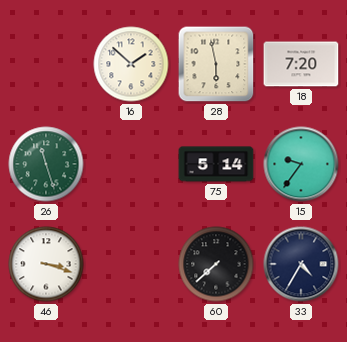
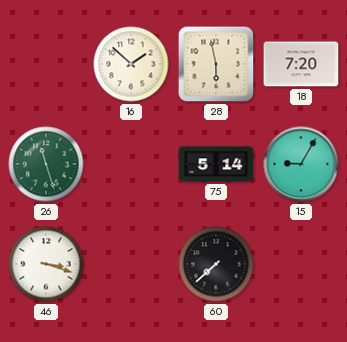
15: 9:36 -> 9:05
33: 4:35 -> none
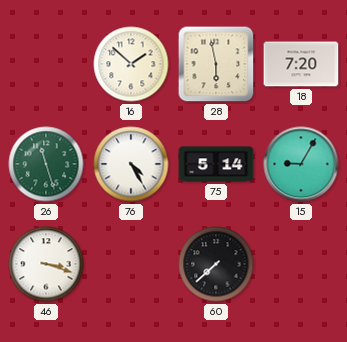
76: none -> 4:25
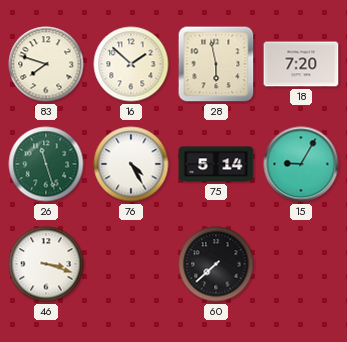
83: none -> 7:48
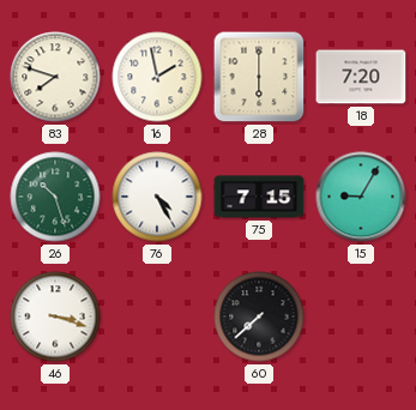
16: 1:52 -> 1:58
28: 5:58 -> 6:00
26: 11:27 -> 10:27
75: 5:14 -> 7:15
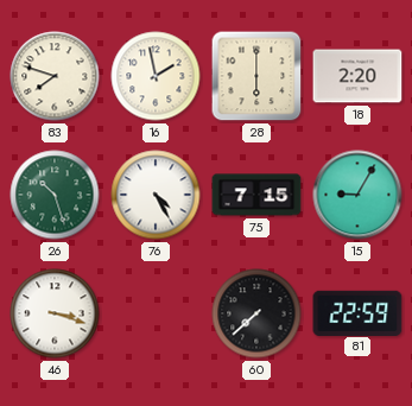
18: 7:20 -> 2:20
81: none -> 22:59
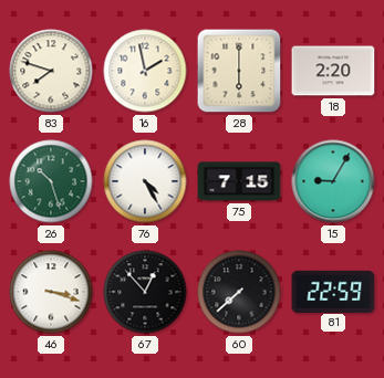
67: none -> 12:53
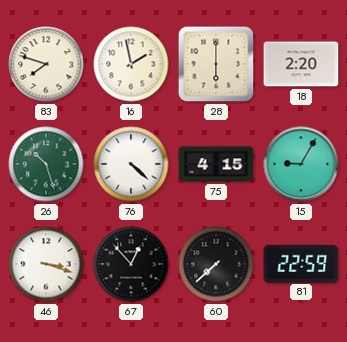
76: 4:25 -> 4:22
75: 7:15 -> 4:15
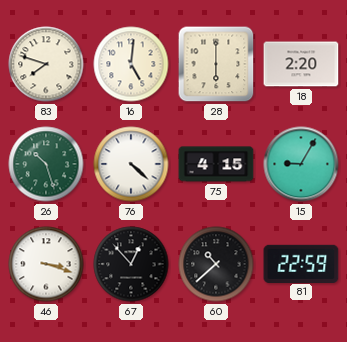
16: 1:58 -> 5:01
60: 7:38 -> 10:38
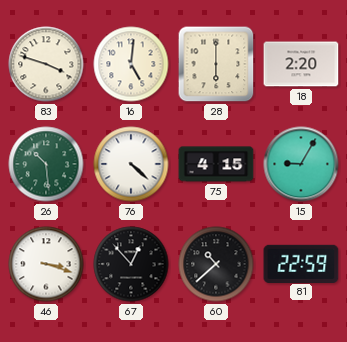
83: 7:48 -> 3:48
26: 10:27 -> 10:29
